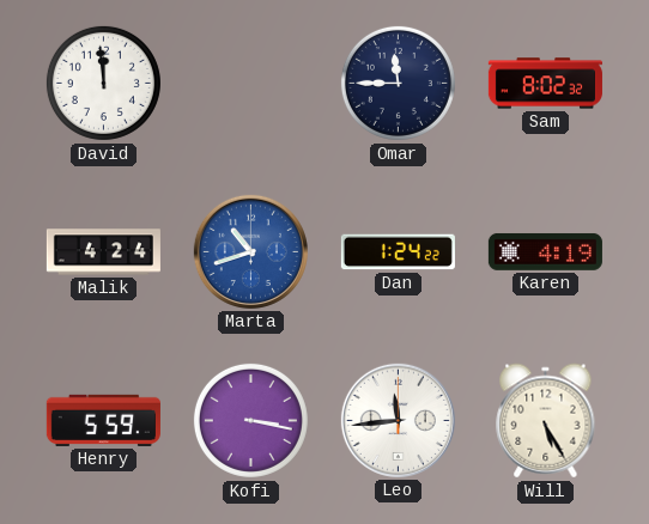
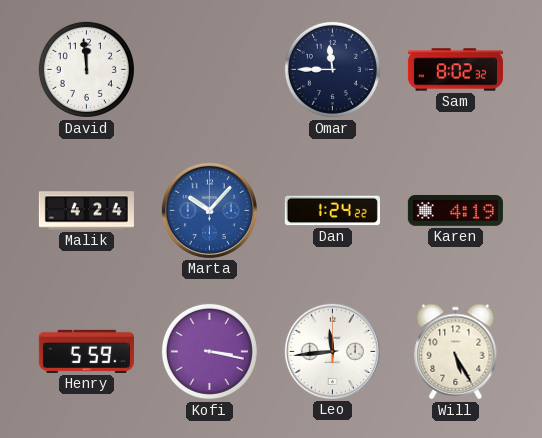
Marta: 10:42 -> 10:07
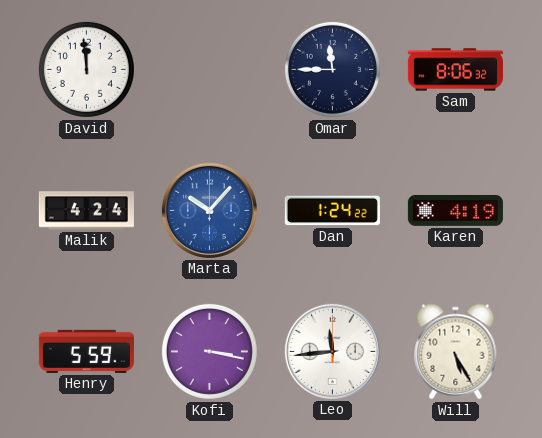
Sam: 8:02 -> 8:06
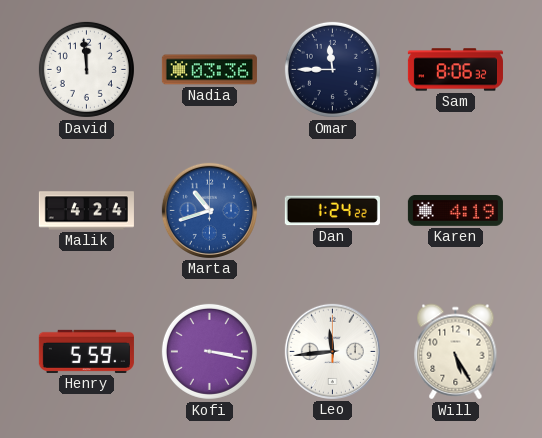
Nadia: none -> 03:36
Marta: 10:07 -> 10:42
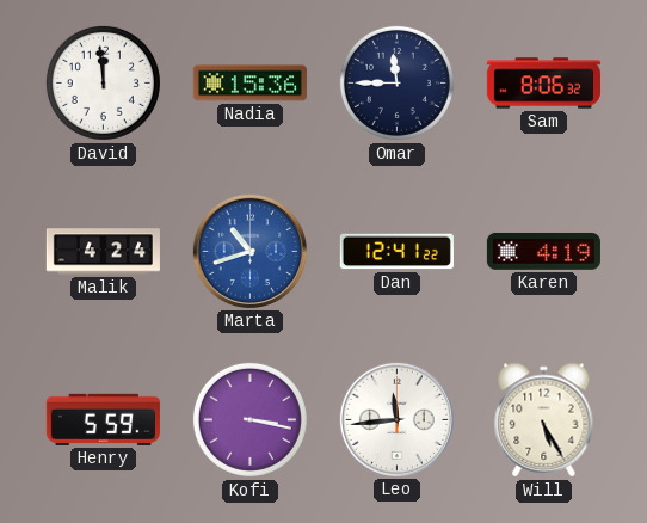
Nadia: 03:36 -> 15:36
Dan: 1:24 -> 12:41
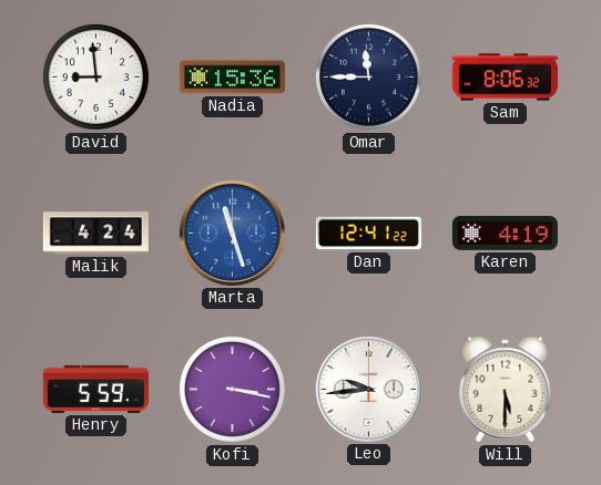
David: 11:59 -> 8:59
Marta: 10:42 -> 11:27
Leo: 11:44 -> 9:44
Will: 5:25 -> 5:30
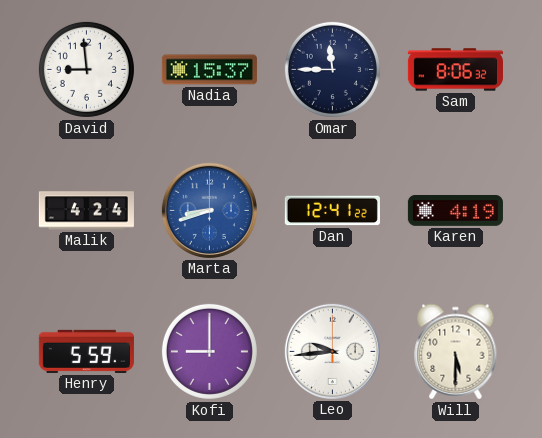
Nadia: 15:36 -> 15:37
Marta: 11:27 -> 8:42
Kofi: 3:17 -> 9:00
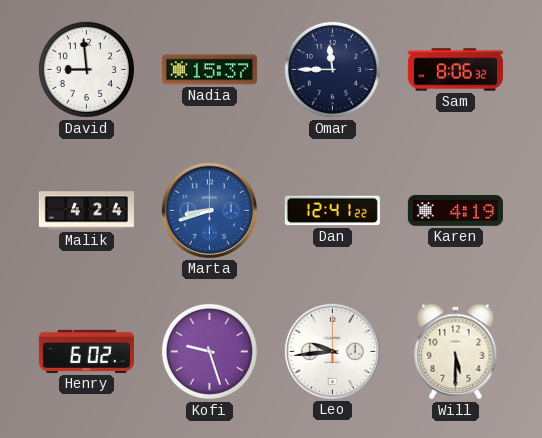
Henry: 5:59 -> 6:02
Kofi: 9:00 -> 9:27
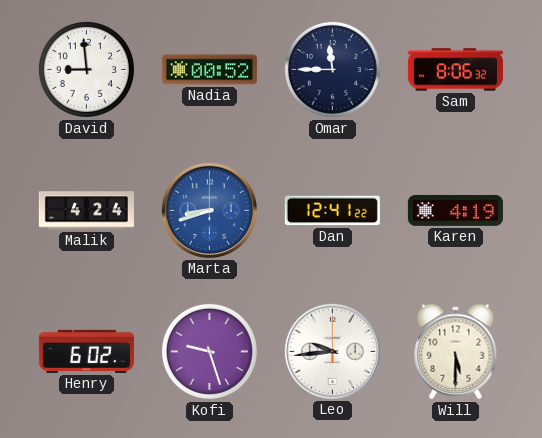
Nadia: 15:37 -> 00:52
